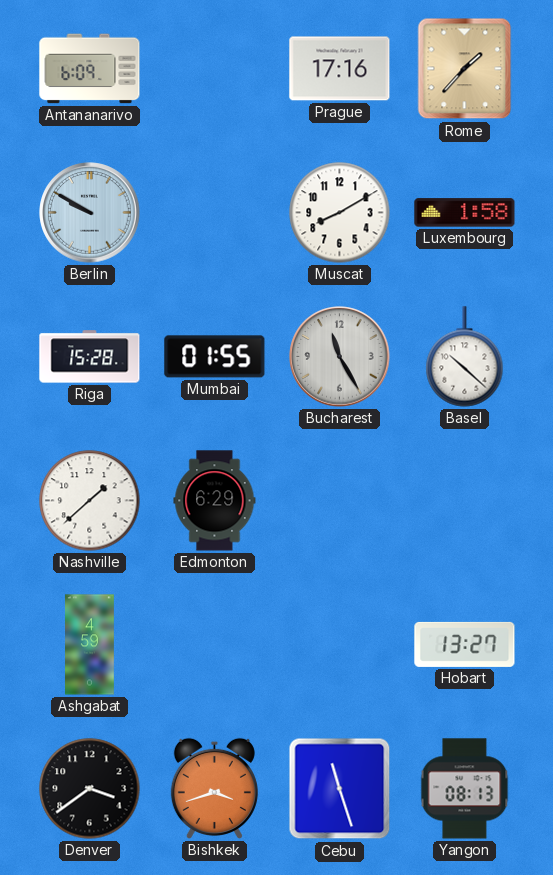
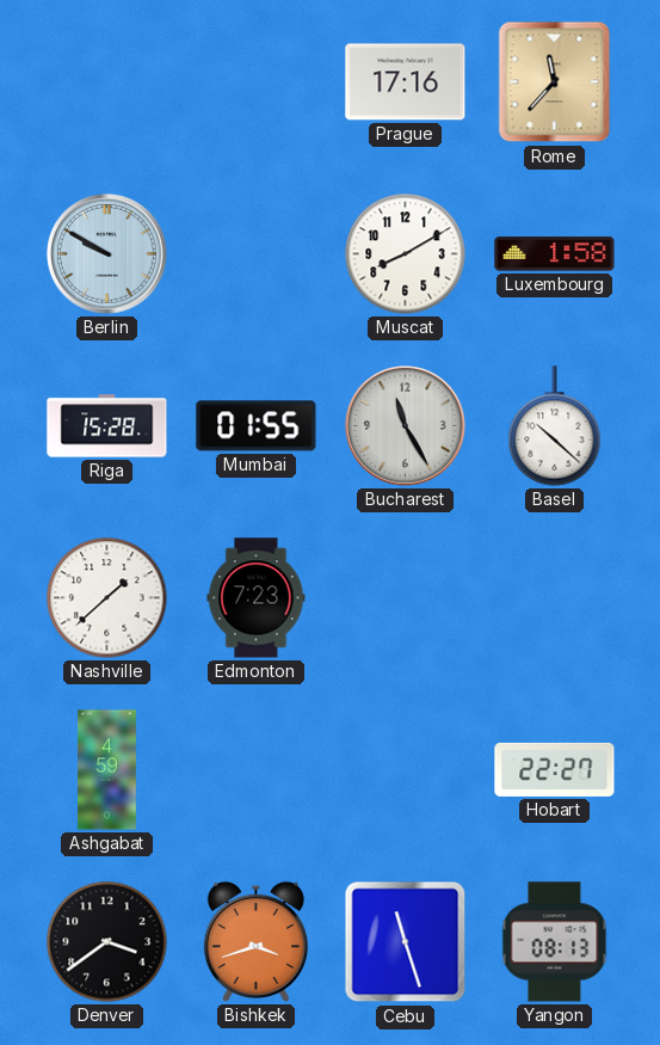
Antananarivo: 6:09 -> none
Rome: 1:37 -> 11:37
Edmonton: 6:29 -> 7:23
Hobart: 13:27 -> 22:27
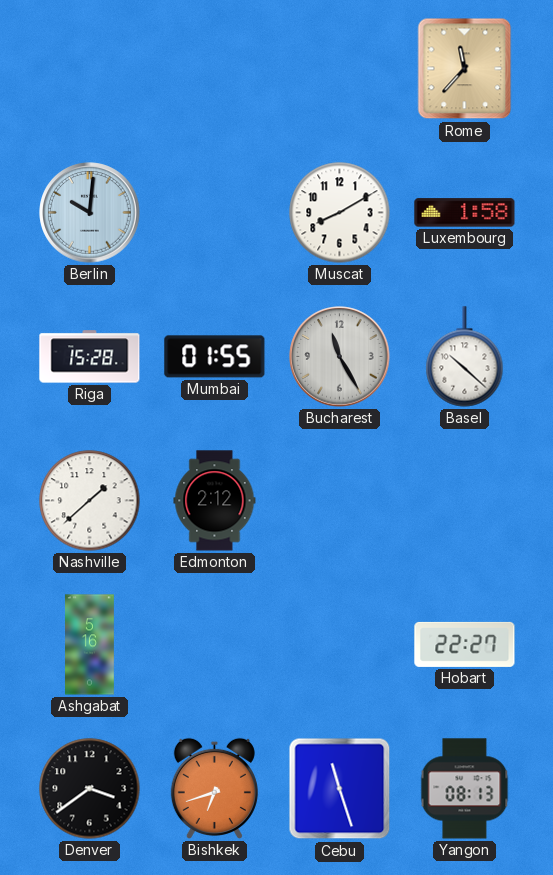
Prague: 17:16 -> none
Berlin: 9:50 -> 10:01
Edmonton: 7:23 -> 2:12
Ashgabat: 4:59 -> 5:16
Bishkek: 3:42 -> 6:42
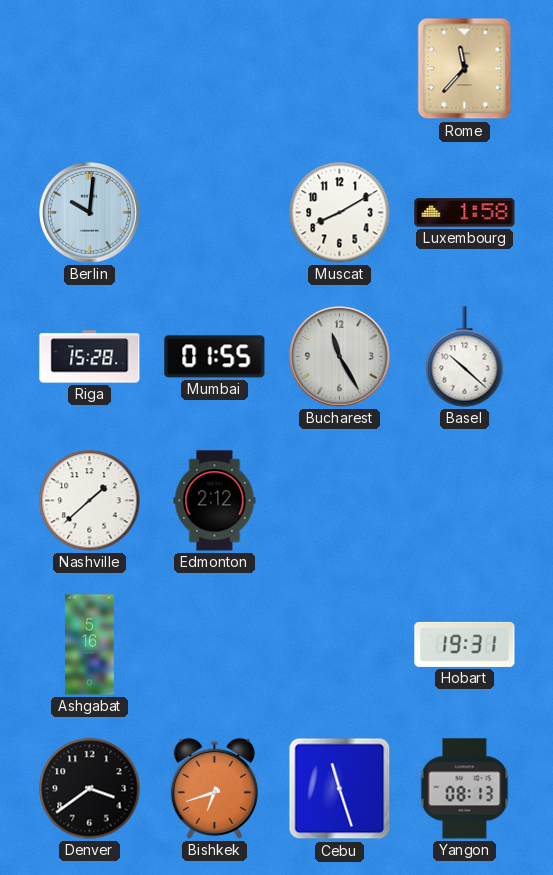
Hobart: 22:27 -> 19:31
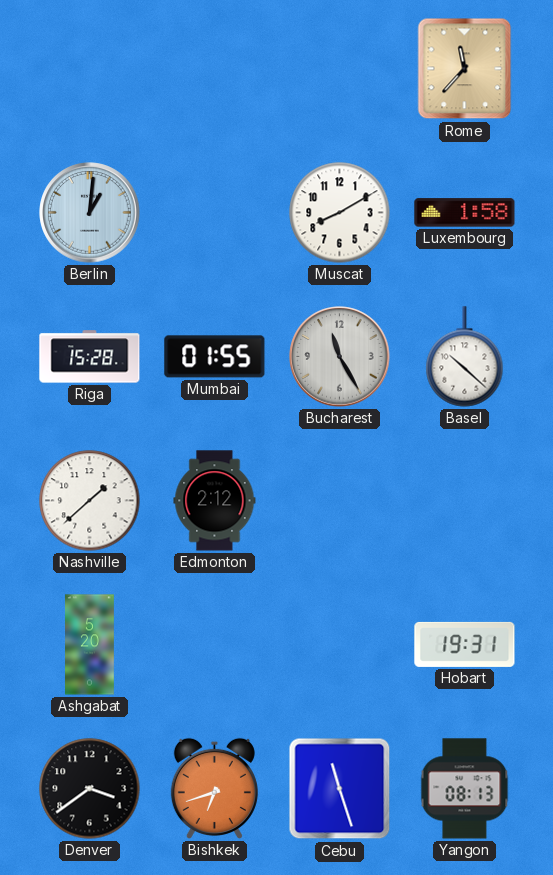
Berlin: 10:01 -> 1:01
Ashgabat: 5:16 -> 5:20
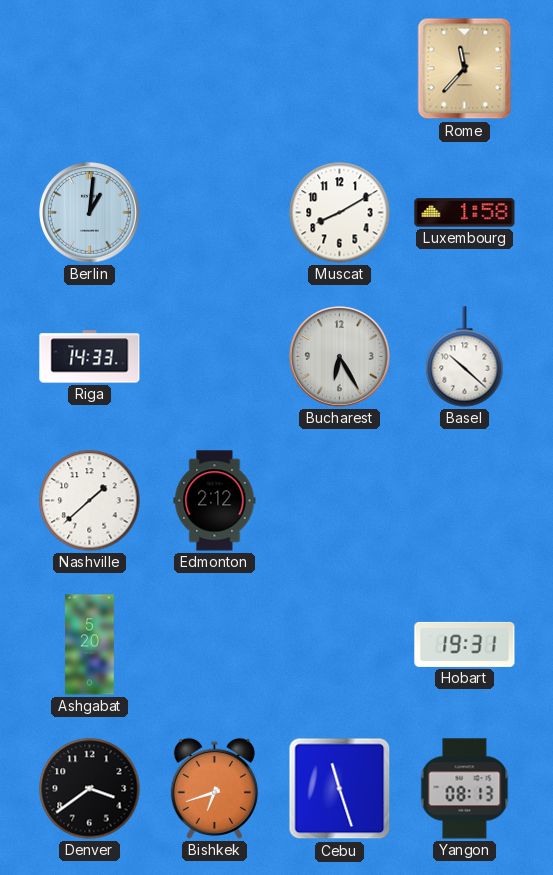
Riga: 15:28 -> 14:33
Mumbai: 01:55 -> none
Bucharest: 11:25 -> 6:25
